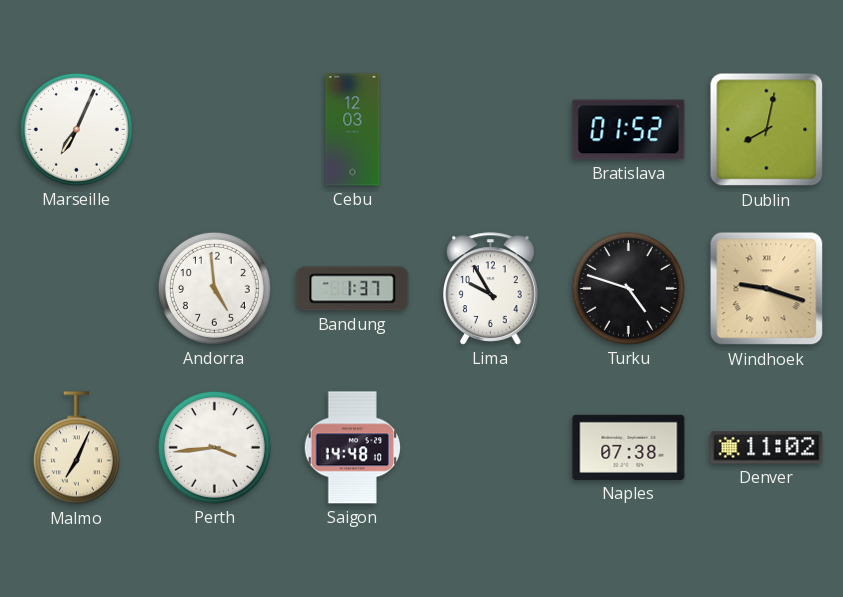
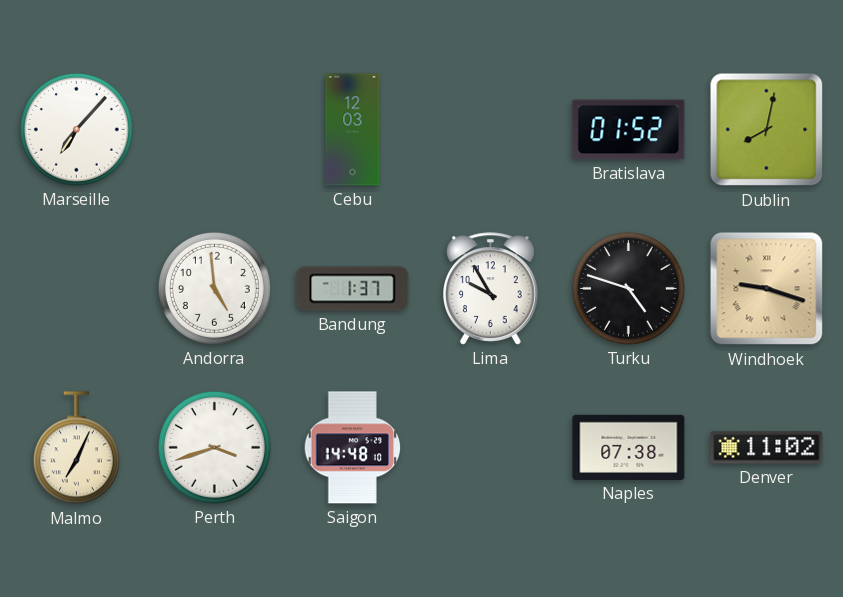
Marseille: 7:04 -> 7:07
Perth: 3:44 -> 3:42
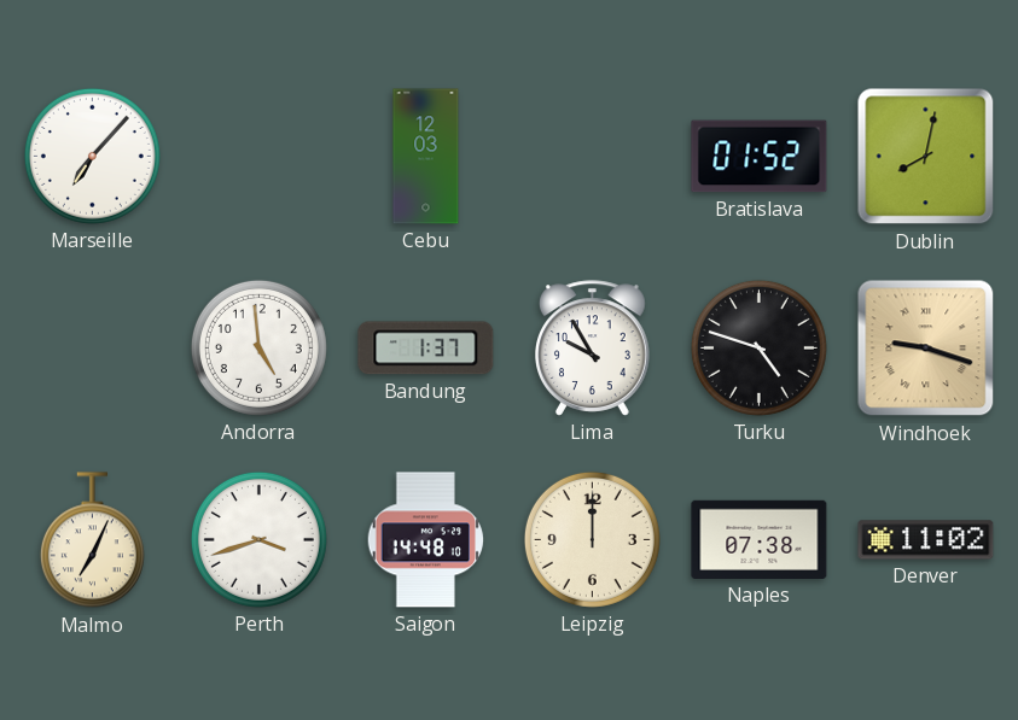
Leipzig: none -> 12:00
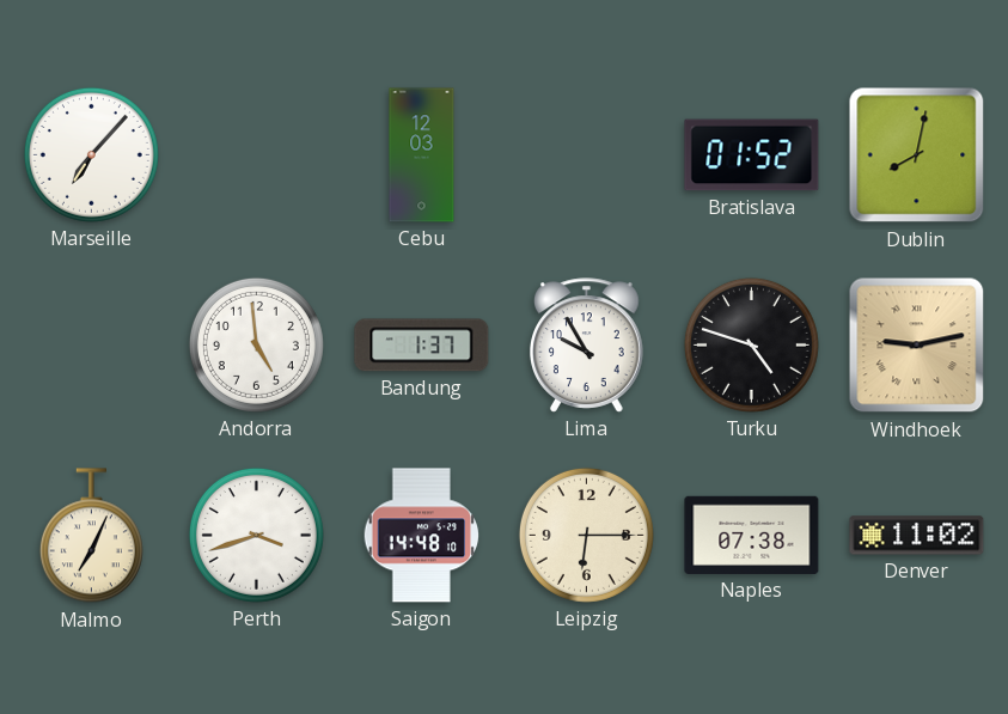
Windhoek: 9:18 -> 9:13
Leipzig: 12:00 -> 6:15
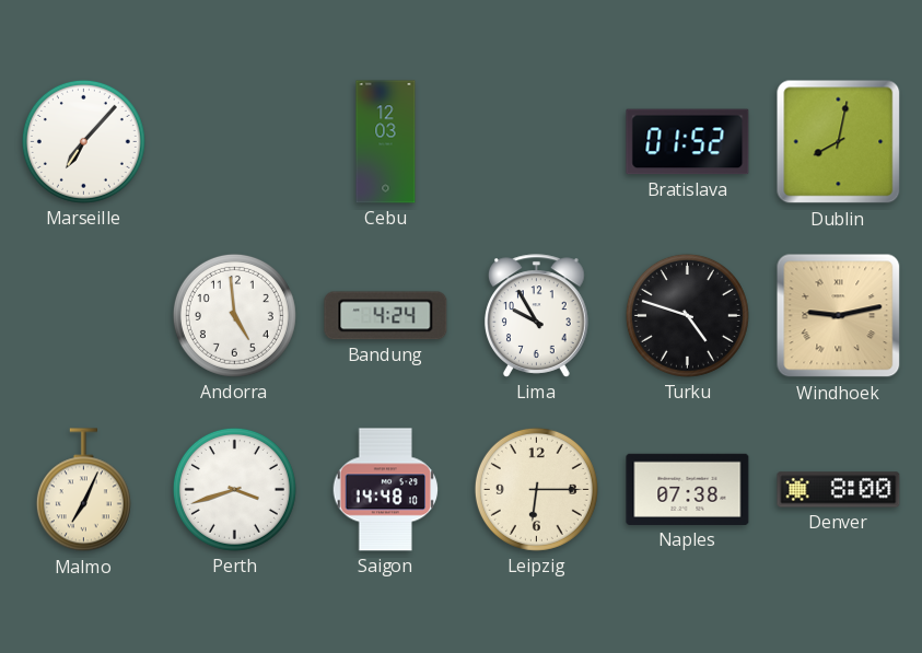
Bandung: 1:37 -> 4:24
Denver: 11:02 -> 8:00
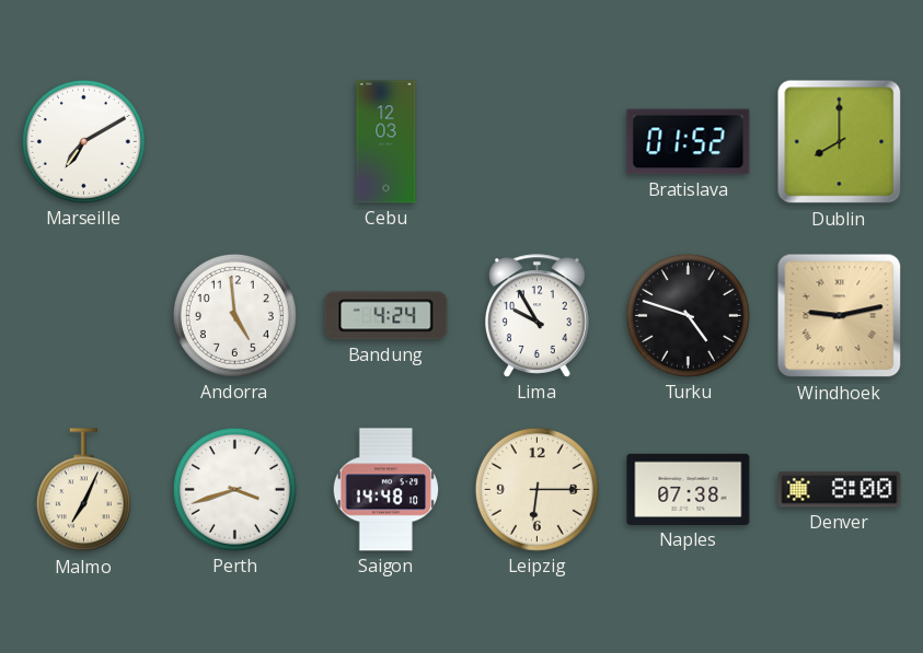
Marseille: 7:07 -> 7:10
Dublin: 8:02 -> 8:00
